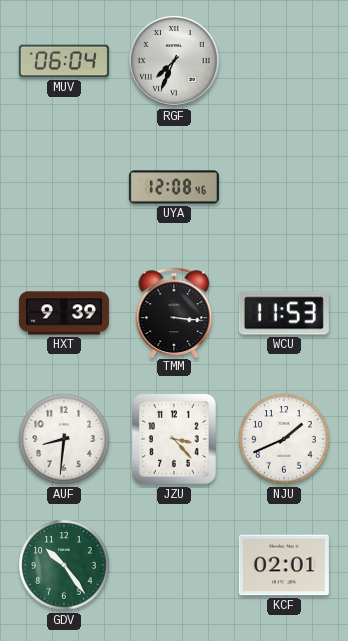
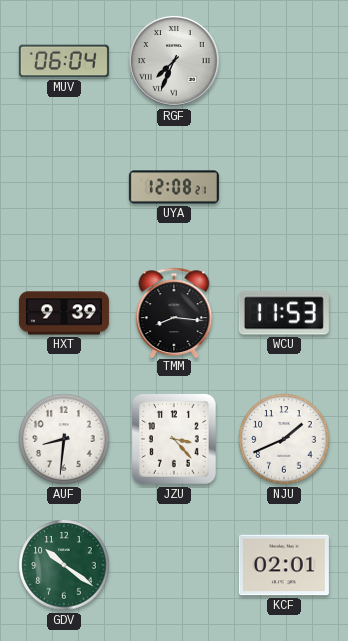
UYA: 12:08:46 -> 12:08:21
TMM: 3:16 -> 8:16
GDV: 10:24 -> 10:21
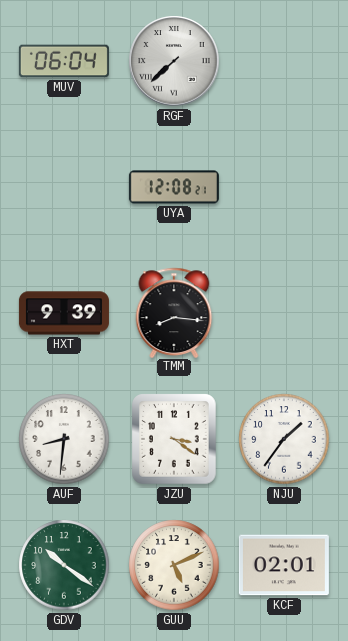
RGF: 7:34 -> 7:38
WCU: 11:53 -> none
JZU: 3:23 -> 3:21
NJU: 1:41 -> 1:36
GUU: none -> 5:11
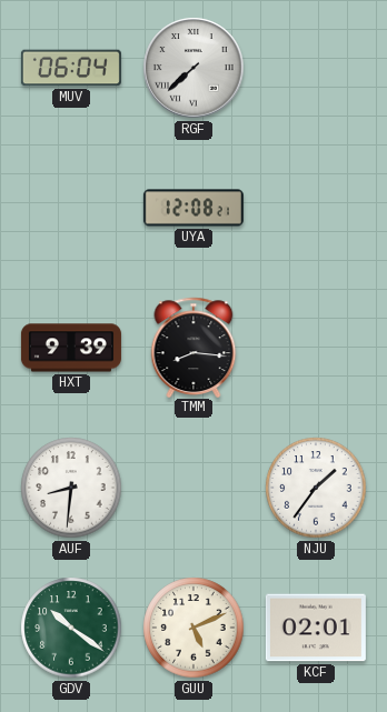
JZU: 3:21 -> none
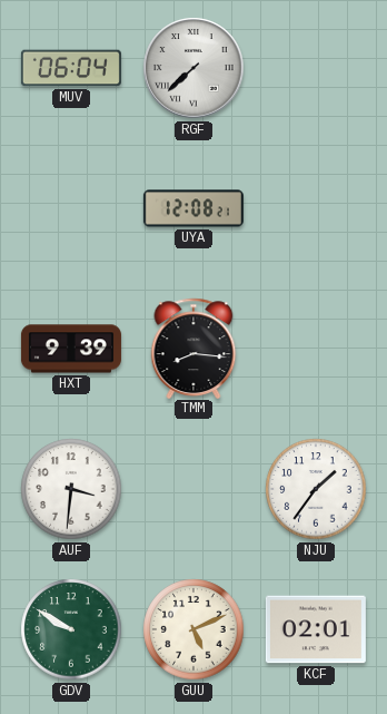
AUF: 8:31 -> 3:31
GDV: 10:21 -> 9:50
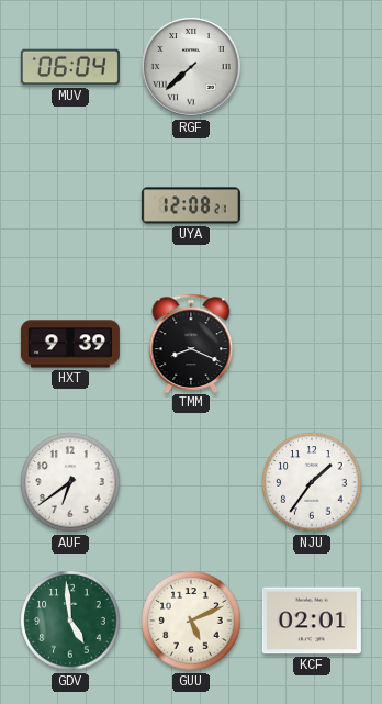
TMM: 8:16 -> 8:19
AUF: 3:31 -> 6:39
GDV: 9:50 -> 4:59
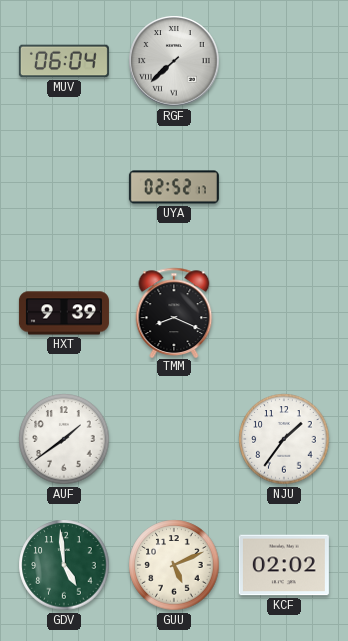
UYA: 12:08 -> 02:52
AUF: 6:39 -> 1:39
KCF: 02:01 -> 02:02
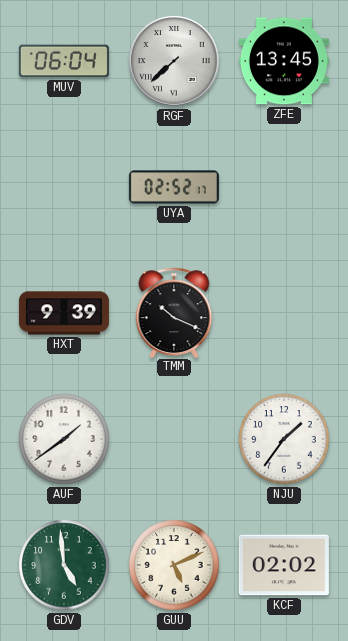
ZFE: none -> 13:45
TMM: 8:19 -> 10:19
